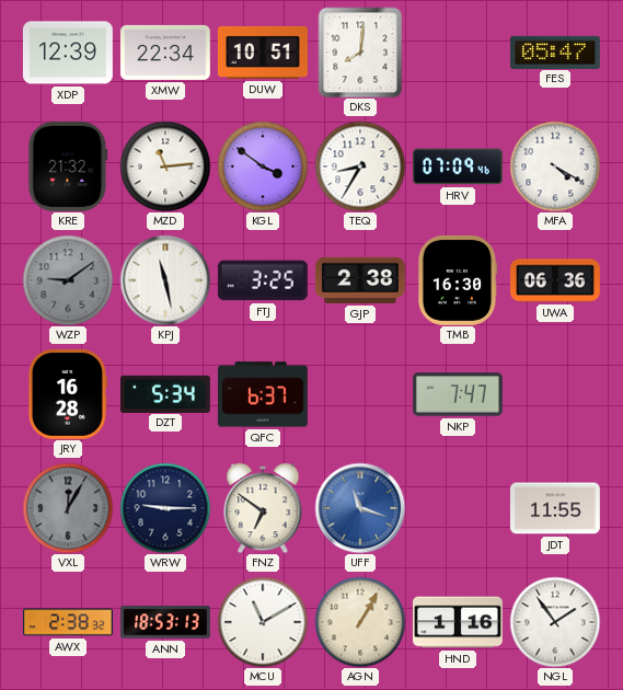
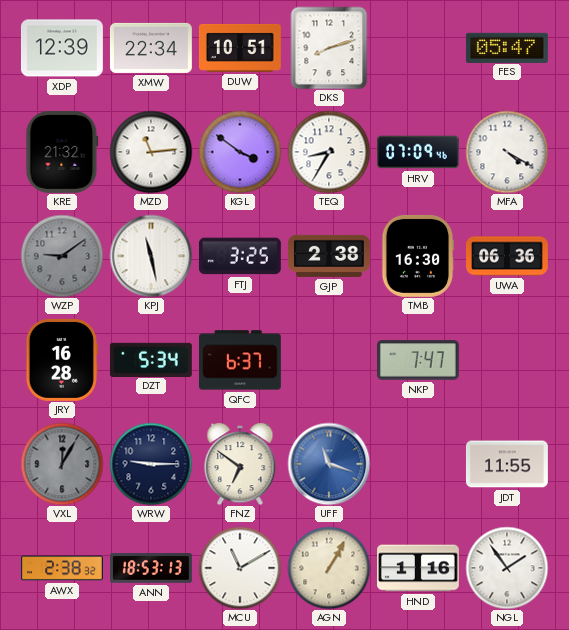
DKS: 8:01 -> 8:12
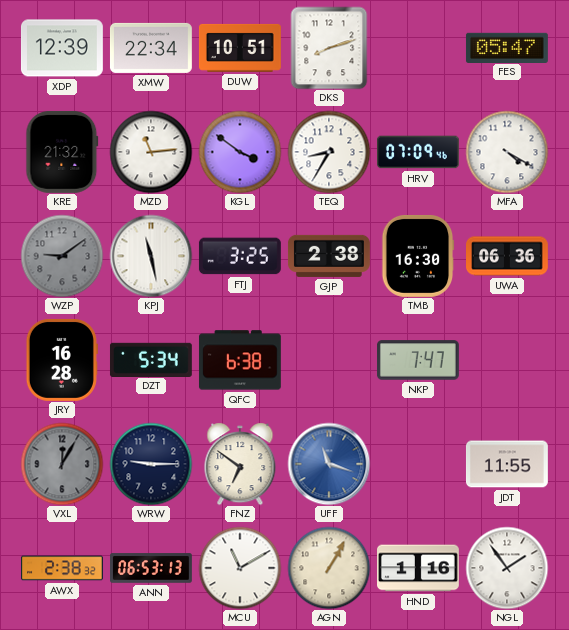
QFC: 6:37 -> 6:38
ANN: 18:53 -> 06:53
